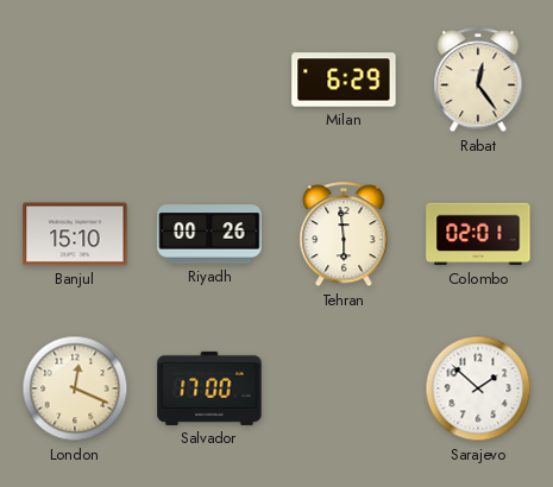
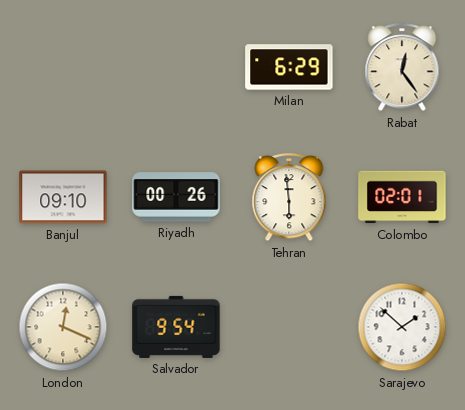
Banjul: 15:10 -> 09:10
Salvador: 17:00 -> 9:54
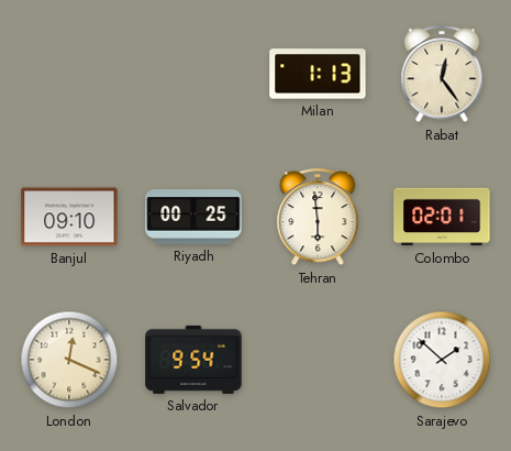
Milan: 6:29 -> 1:13
Riyadh: 00:26 -> 00:25
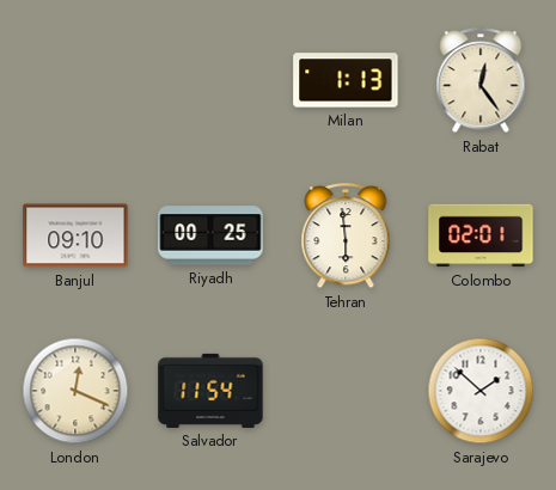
Salvador: 9:54 -> 11:54
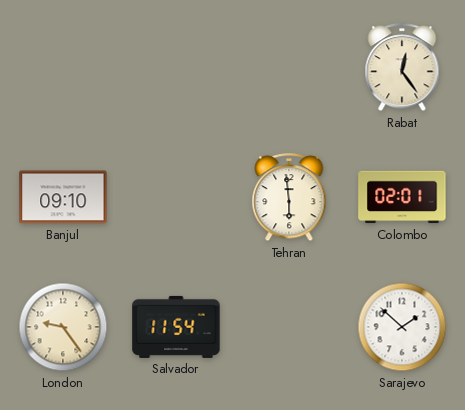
Milan: 1:13 -> none
Riyadh: 00:25 -> none
London: 12:19 -> 9:24
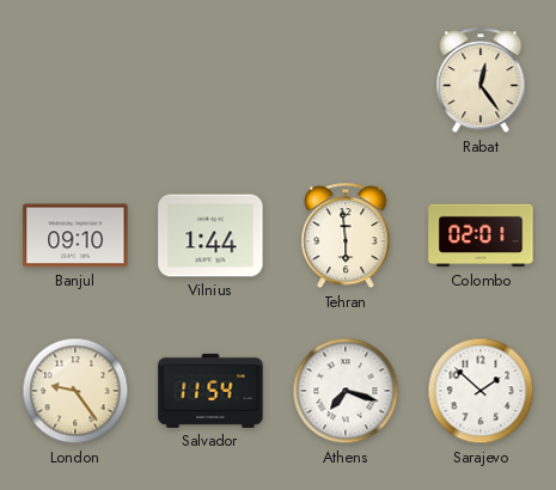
Vilnius: none -> 1:44
Athens: none -> 7:18
